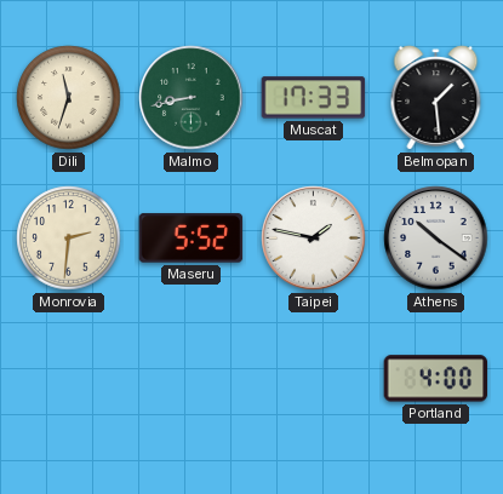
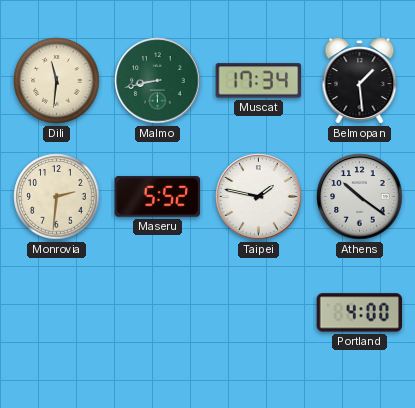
Dili: 11:33 -> 11:31
Muscat: 17:33 -> 17:34
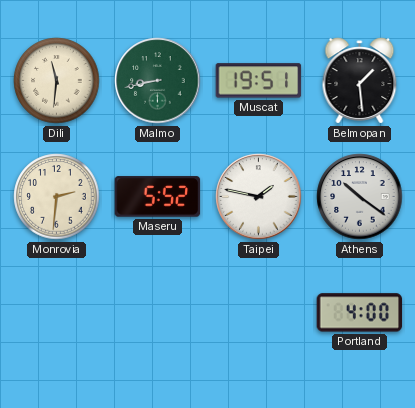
Muscat: 17:34 -> 19:51
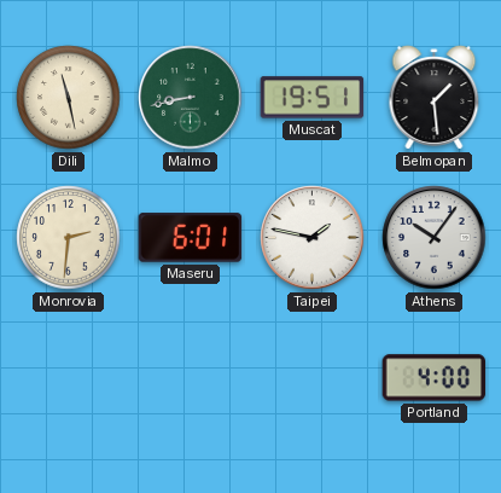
Dili: 11:31 -> 11:28
Maseru: 5:52 -> 6:01
Athens: 10:21 -> 10:06
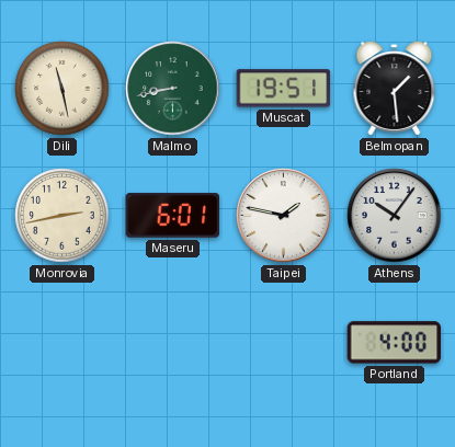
Monrovia: 2:31 -> 2:43
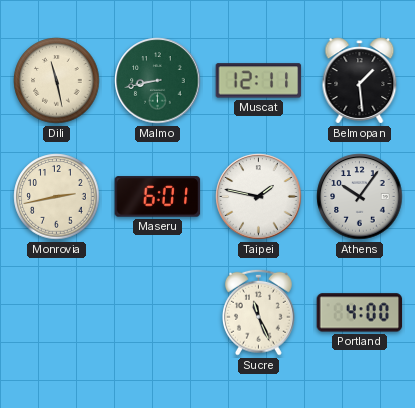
Muscat: 19:51 -> 12:11
Sucre: none -> 11:26
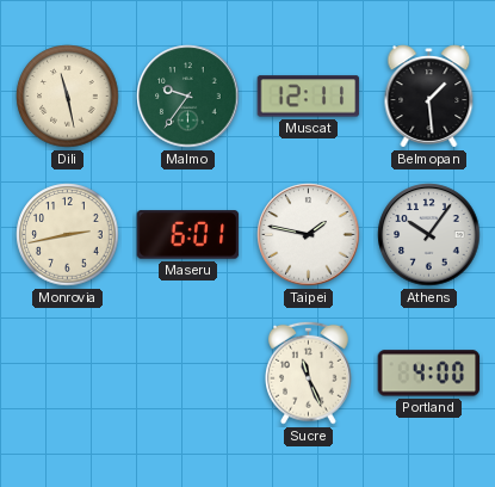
Malmo: 8:43 -> 9:36
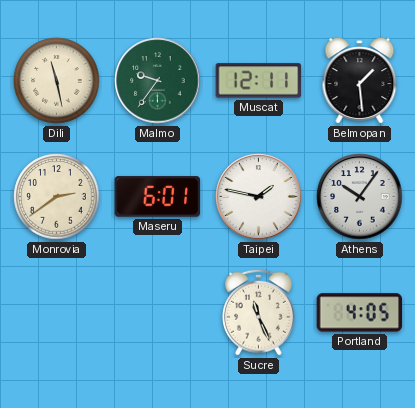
Monrovia: 2:43 -> 2:39
Portland: 4:00 -> 4:05
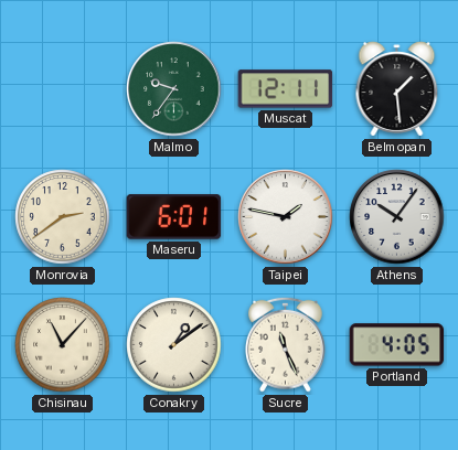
Dili: 11:28 -> none
Chisinau: none -> 11:07
Conakry: none -> 1:09
